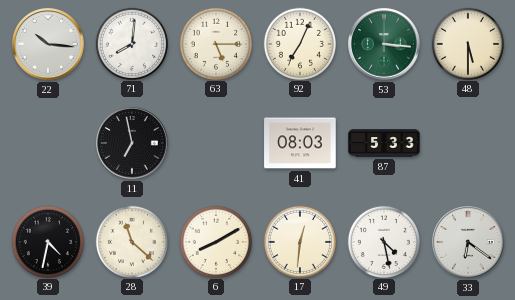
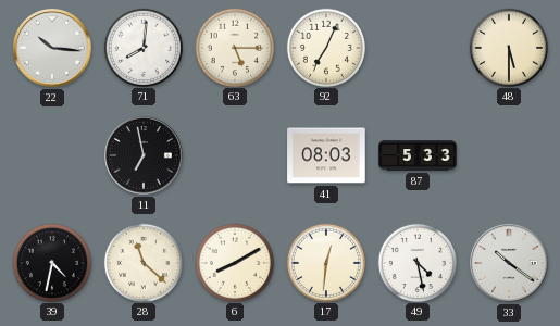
53: 3:16 -> none
33: 6:21 -> 10:21
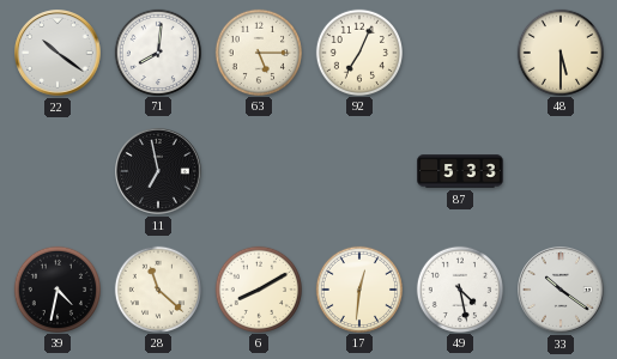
22: 10:16 -> 10:21
41: 08:03 -> none
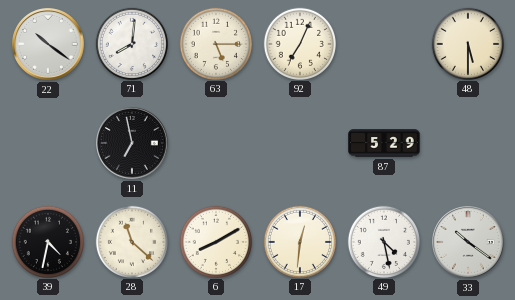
87: 5:33 -> 5:29
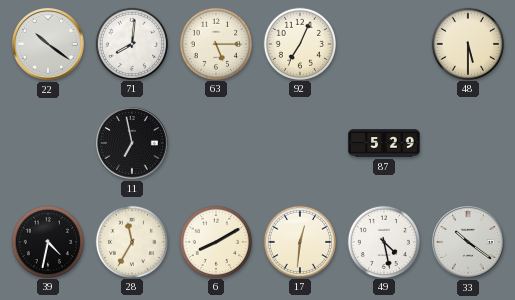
28: 11:22 -> 11:35
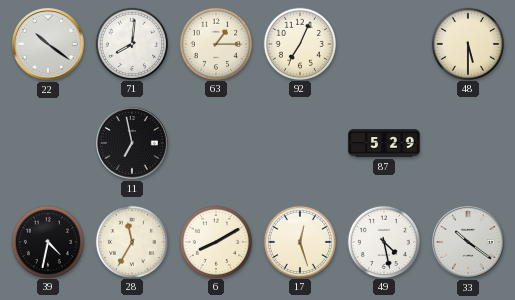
63: 5:15 -> 1:15
17: 12:31 -> 12:27
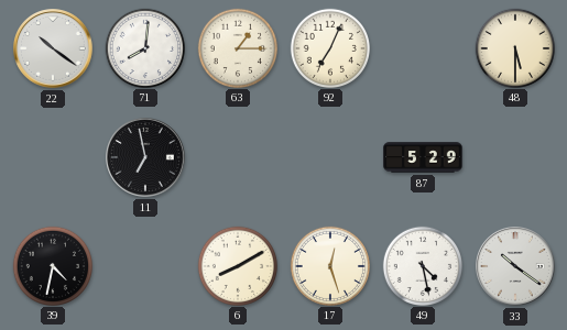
28: 11:35 -> none
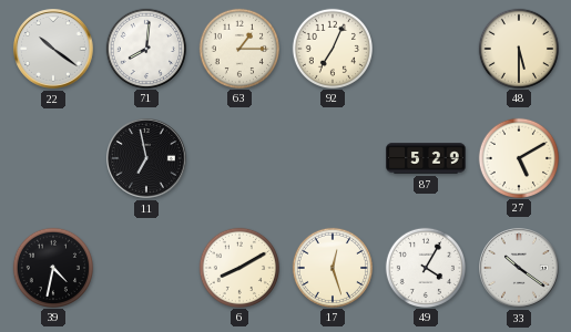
27: none -> 5:10
49: 4:28 -> 4:05
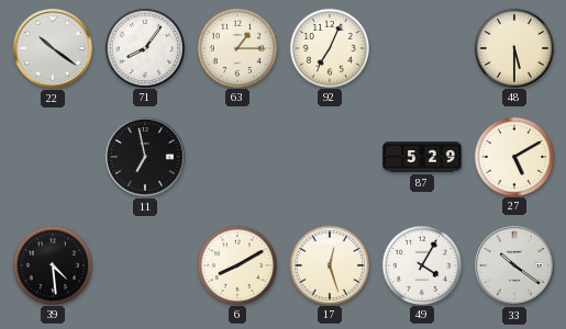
71: 8:01 -> 8:06
39: 4:32 -> 4:29
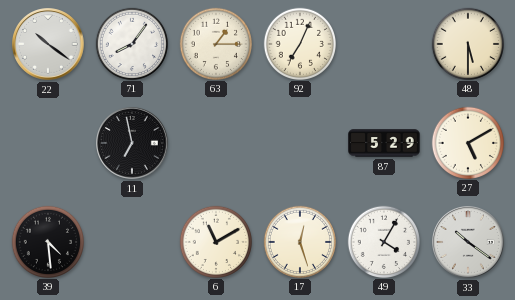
6: 8:10 -> 11:10
